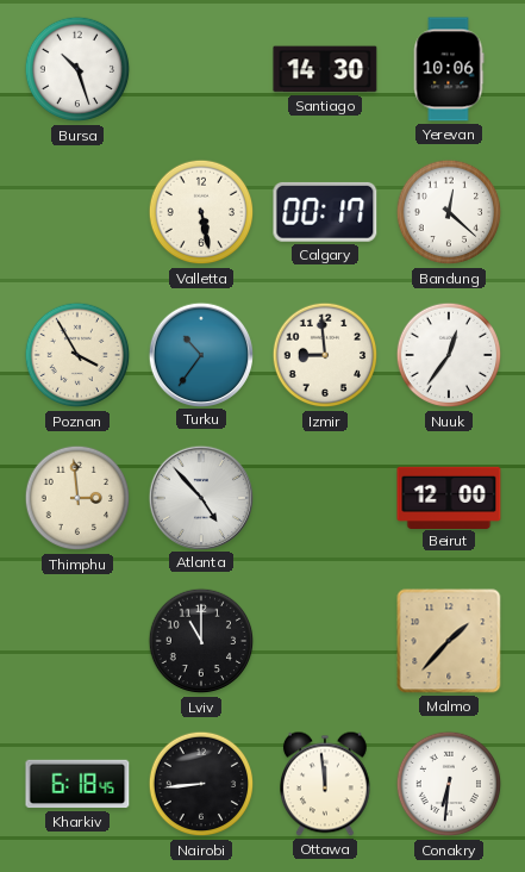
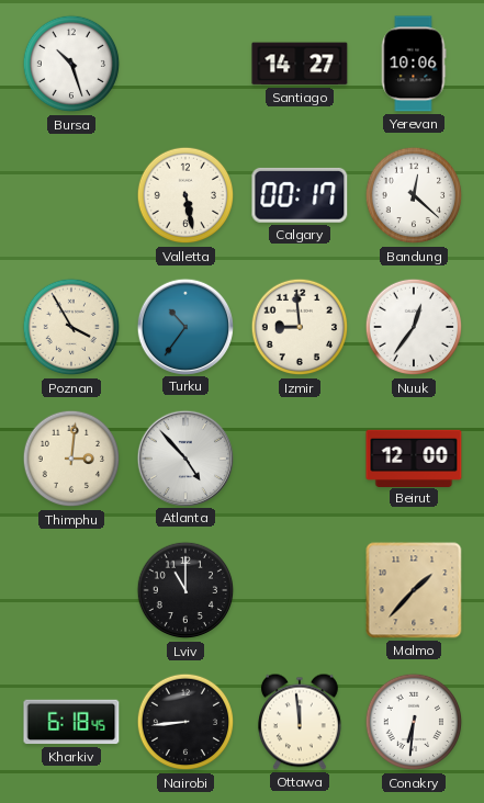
Santiago: 14:30 -> 14:27
Thimphu: 2:59 -> 3:01
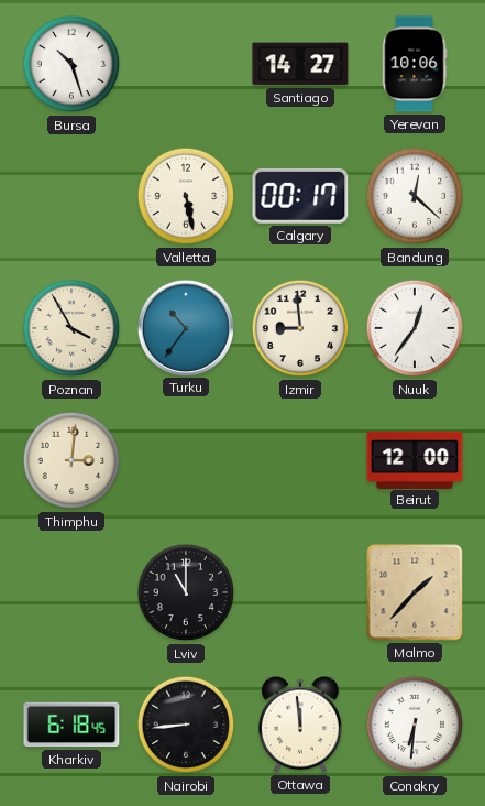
Atlanta: 4:53 -> none
